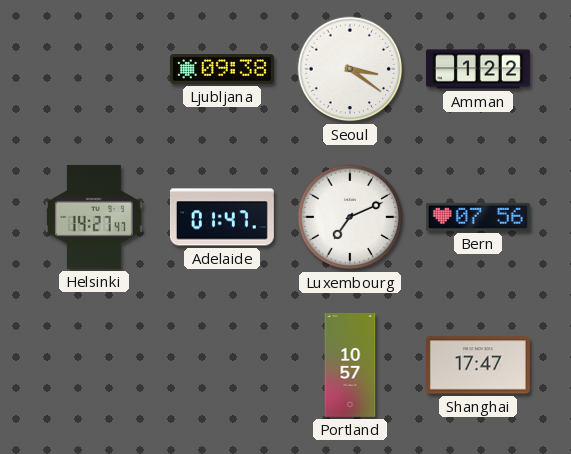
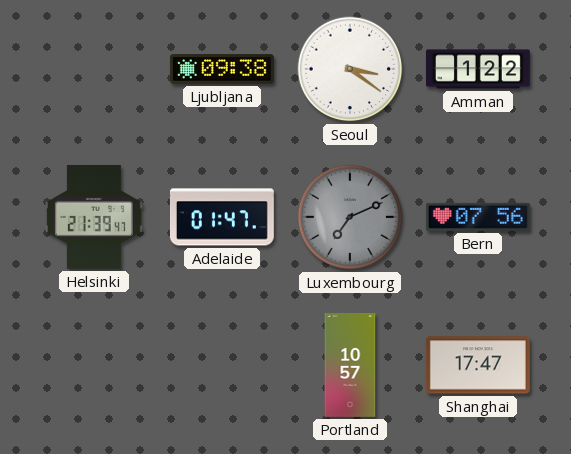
Helsinki: 14:27 -> 21:39
Luxembourg dial: white -> grey
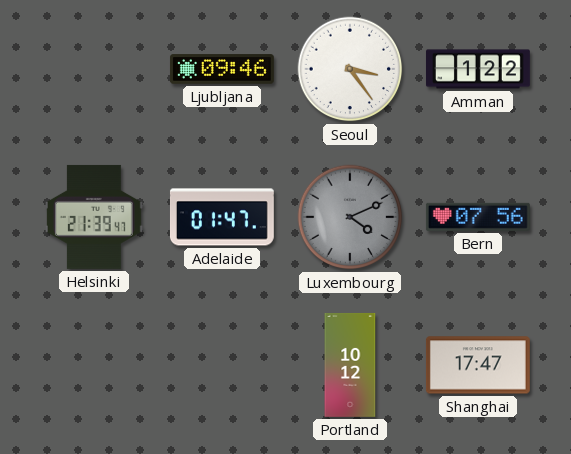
Ljubljana: 09:38 -> 09:46
Seoul: 3:21 -> 3:24
Luxembourg: 7:11 -> 4:11
Portland: 10:57 -> 10:12
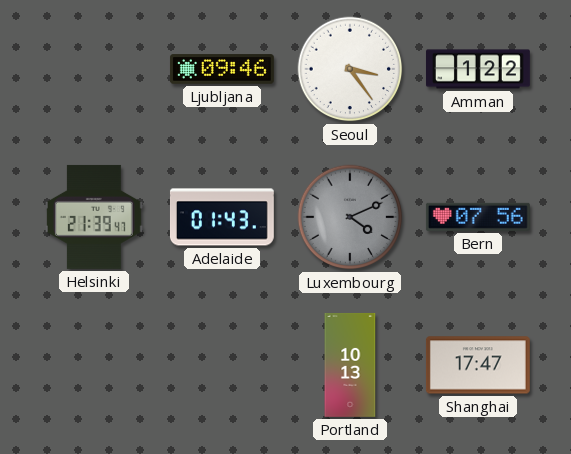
Adelaide: 01:47 -> 01:43
Portland: 10:12 -> 10:13
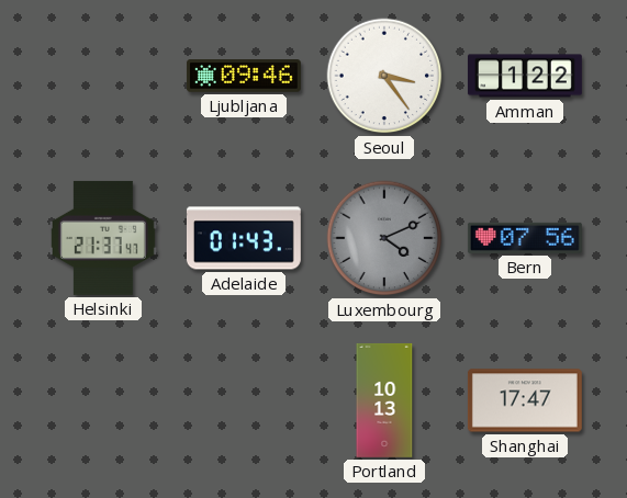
Helsinki: 21:39 -> 21:37
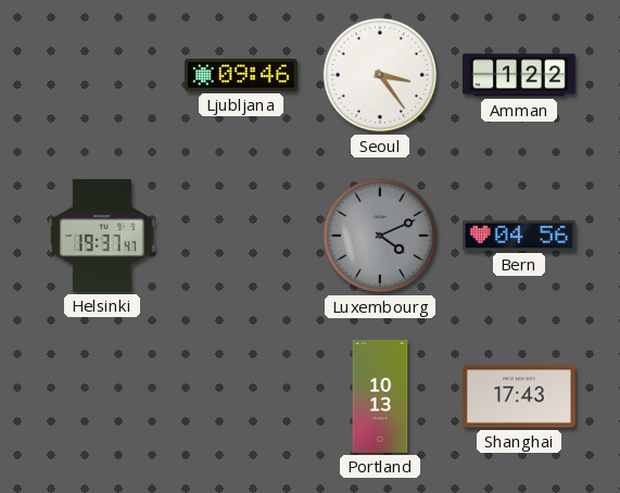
Helsinki: 21:37 -> 19:37
Adelaide: 01:43 -> none
Bern: 07:56 -> 04:56
Shanghai: 17:47 -> 17:43
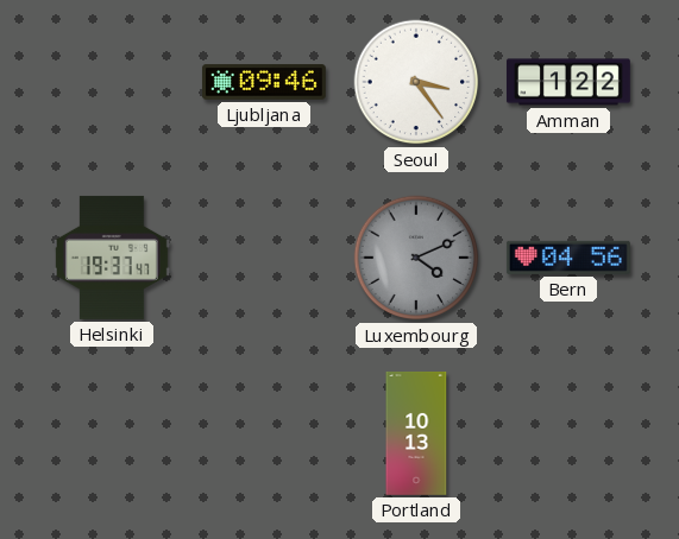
Shanghai: 17:43 -> none
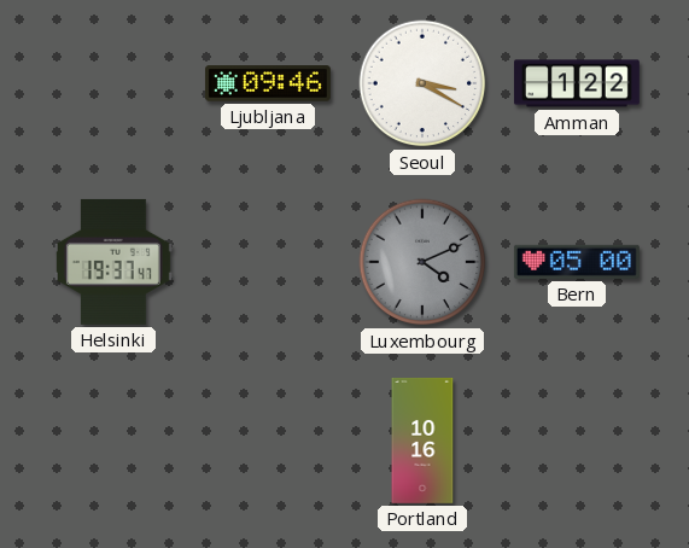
Seoul: 3:24 -> 3:20
Bern: 04:56 -> 05:00
Portland: 10:13 -> 10:16
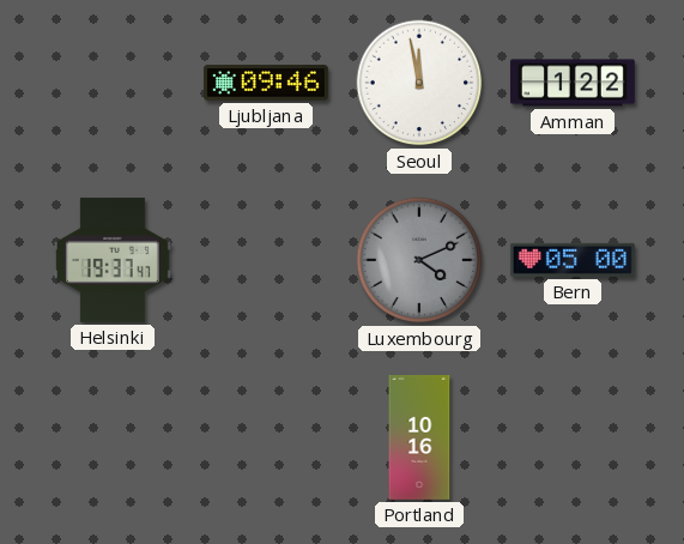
Seoul: 3:20 -> 11:58
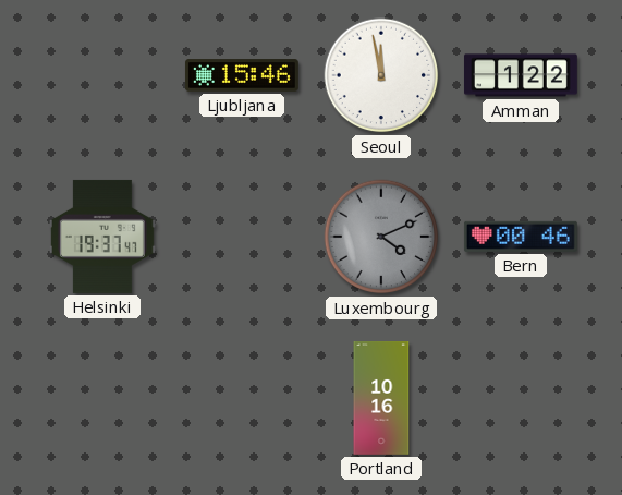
Ljubljana: 09:46 -> 15:46
Bern: 05:00 -> 00:46
